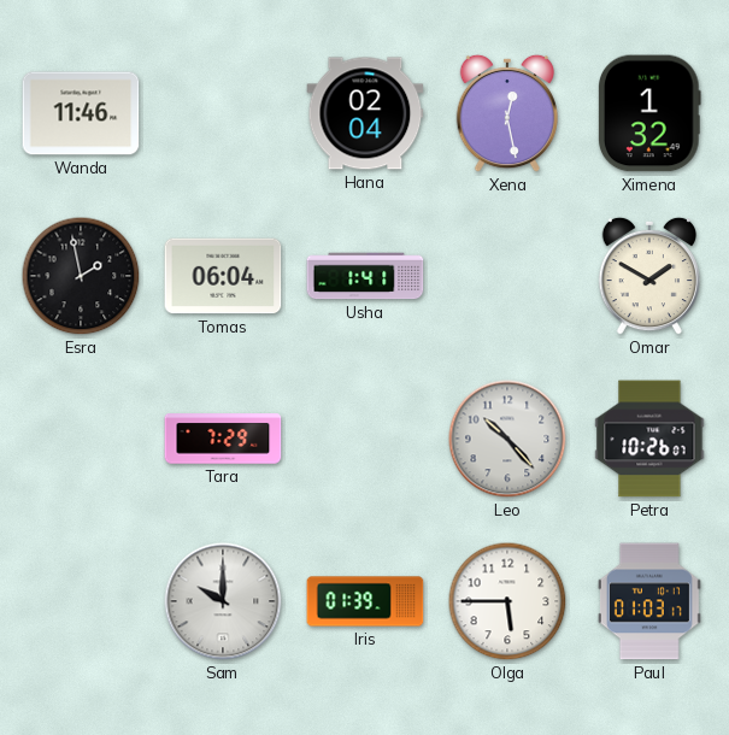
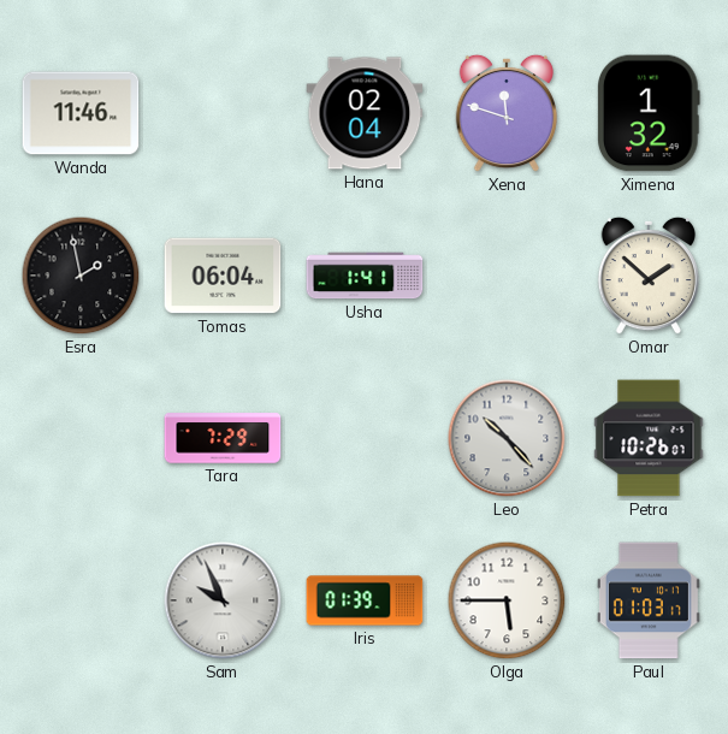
Xena: 12:28 -> 11:48
Omar: 1:50 -> 1:52
Sam: 10:00 -> 9:56
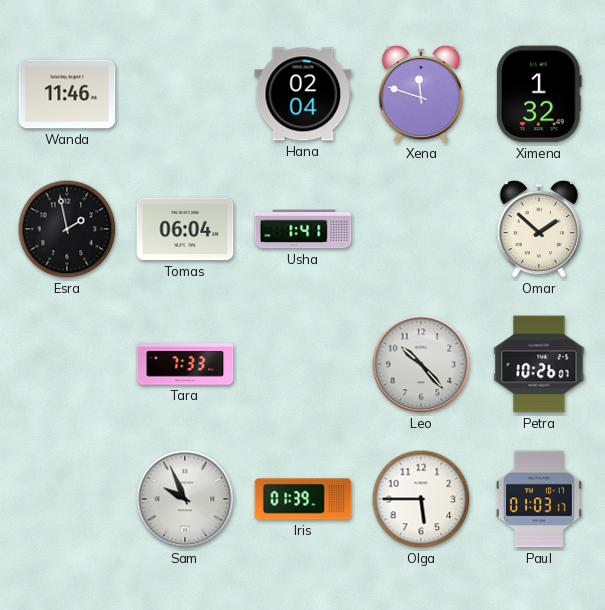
Tara: 7:29 -> 7:33
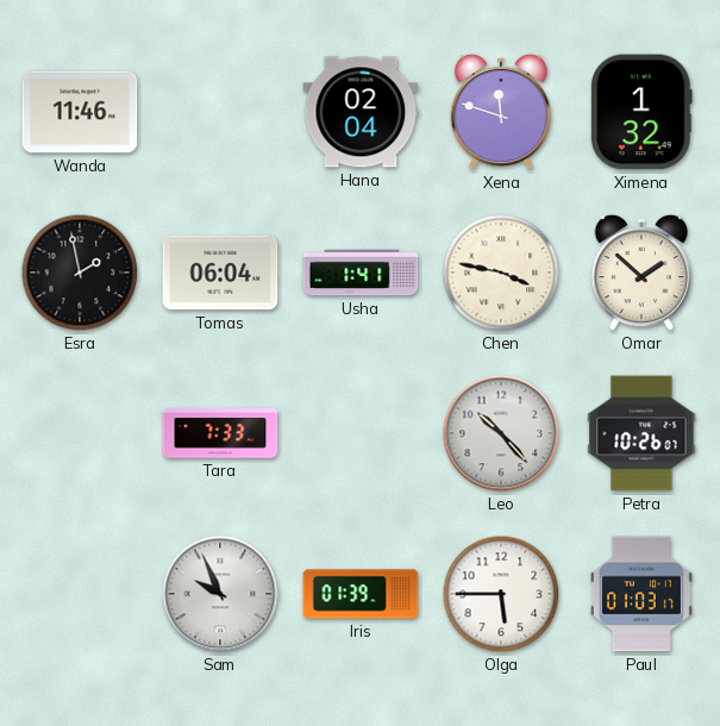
Chen: none -> 3:47
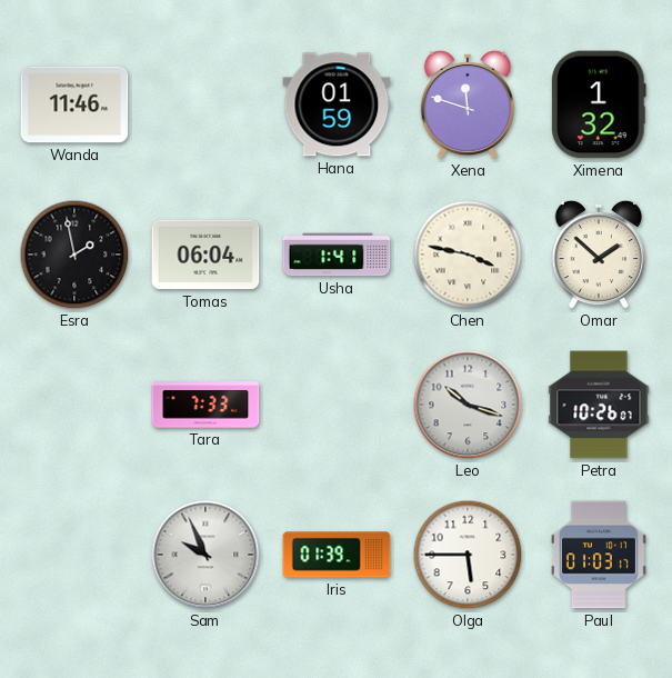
Hana: 02:04 -> 01:59
Leo: 10:23 -> 10:18
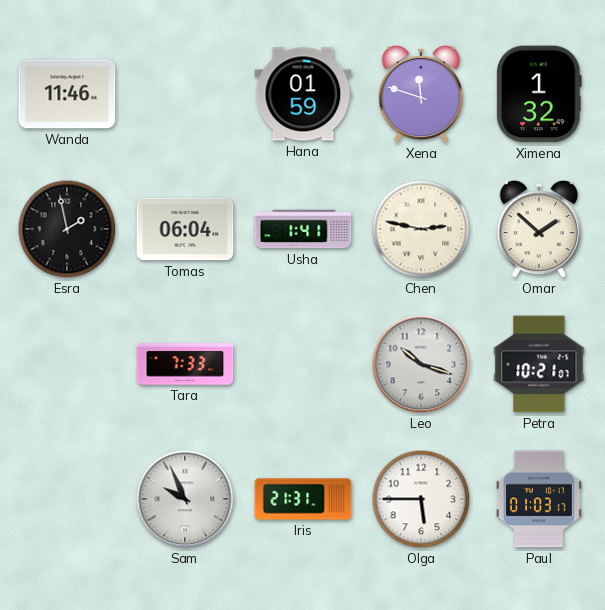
Chen: 3:47 -> 2:47
Petra: 10:26 -> 10:21
Iris: 01:39 -> 21:31
